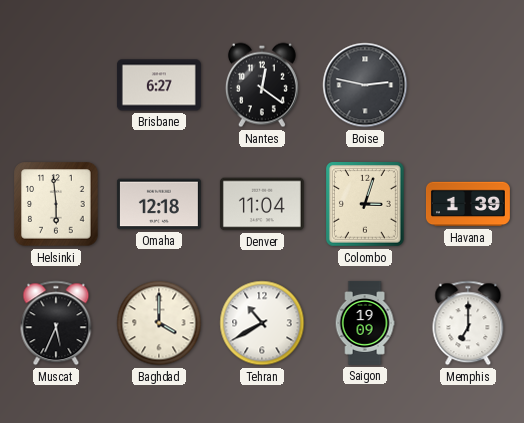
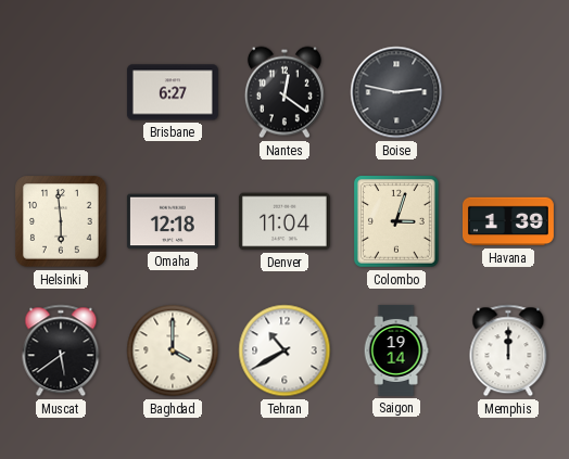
Muscat: 5:34 -> 5:39
Saigon: 19:09 -> 19:14
Memphis: 7:00 -> 12:00
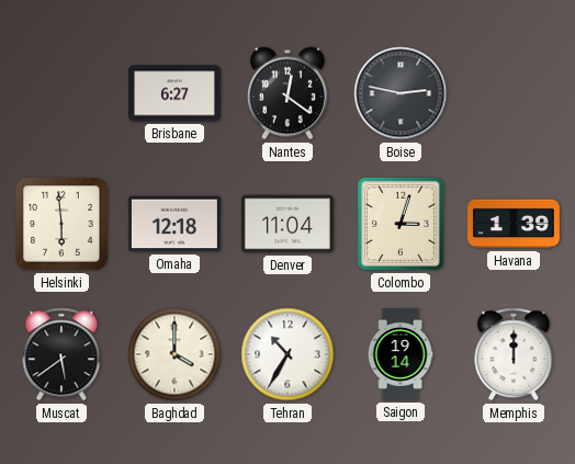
Tehran: 10:40 -> 10:35
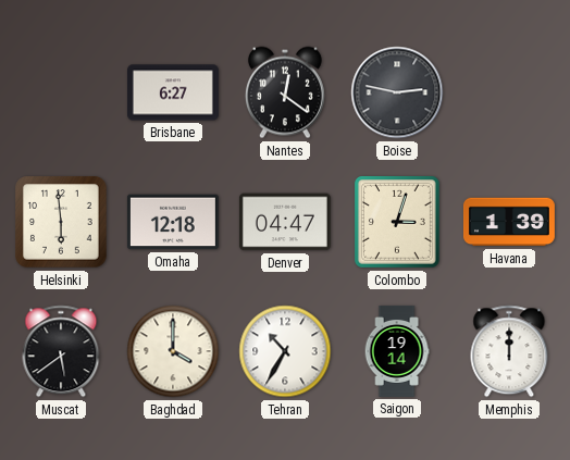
Denver: 11:04 -> 04:47
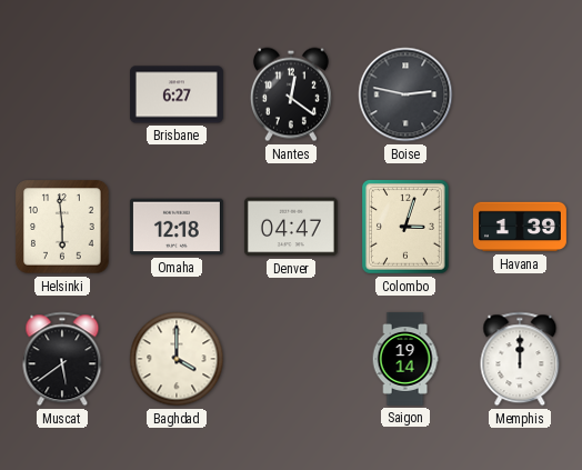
Tehran: 10:35 -> none
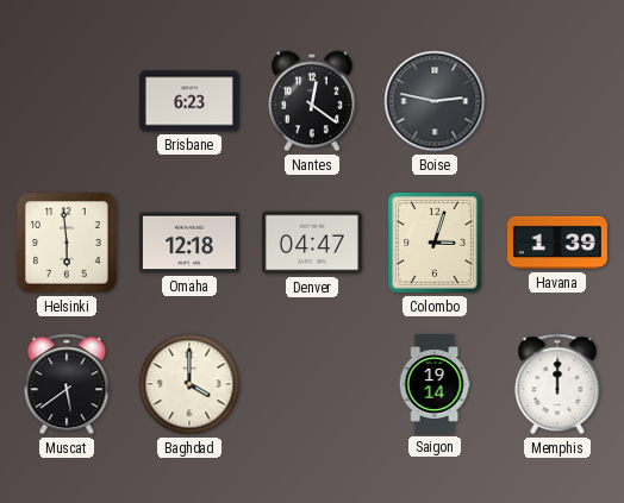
Brisbane: 6:27 -> 6:23
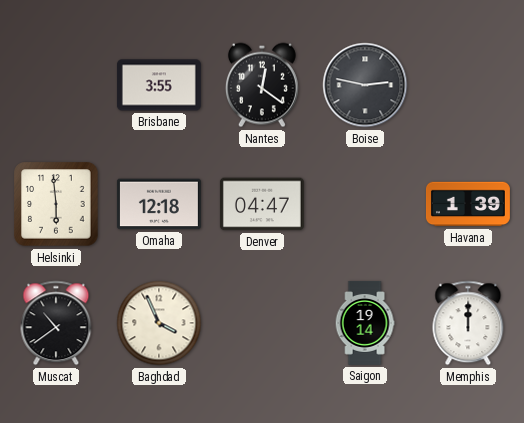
Brisbane: 6:23 -> 3:55
Colombo: 3:03 -> none
Muscat: 5:39 -> 10:39
Baghdad: 4:00 -> 3:56
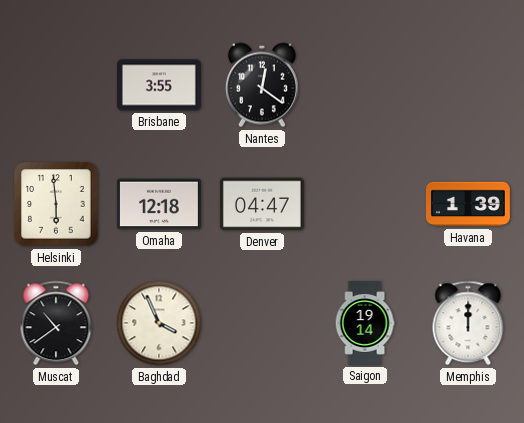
Boise: 2:47 -> none
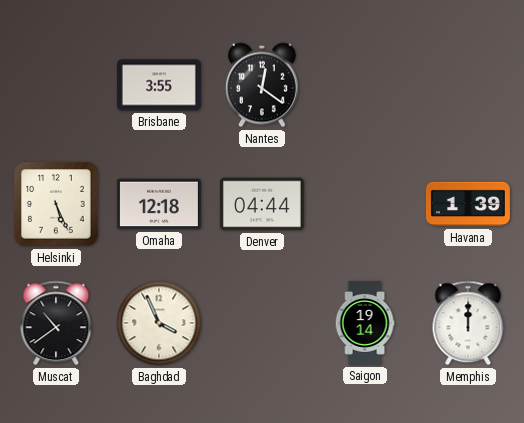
Helsinki: 5:59 -> 5:26
Denver: 04:47 -> 04:44
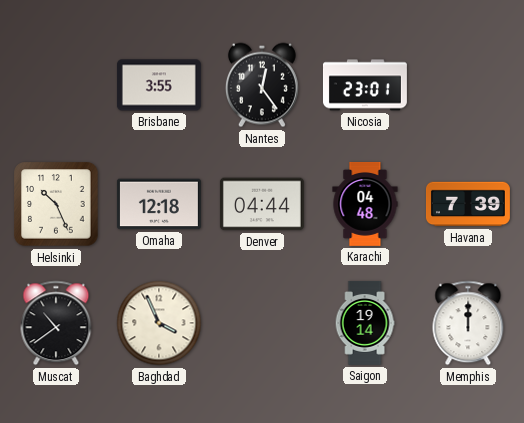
Nantes: 12:21 -> 12:24
Nicosia: none -> 23:01
Helsinki: 5:26 -> 10:26
Karachi: none -> 04:48
Havana: 1:39 -> 7:39
